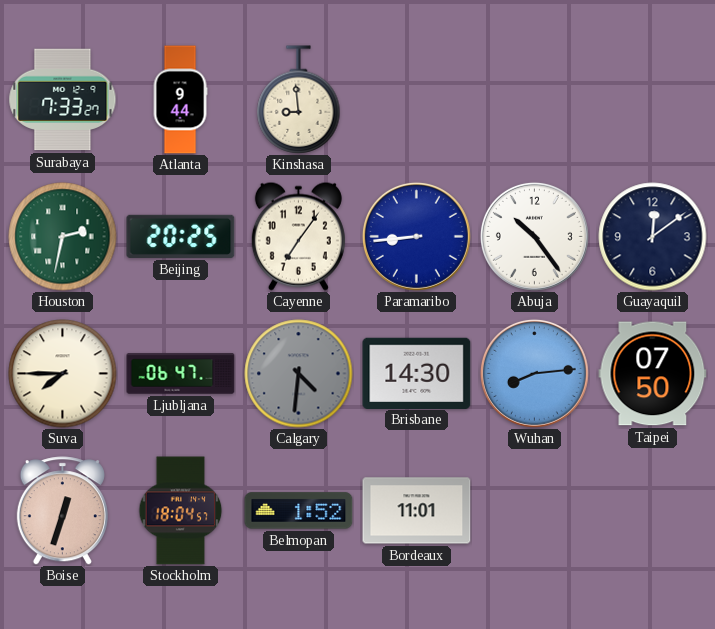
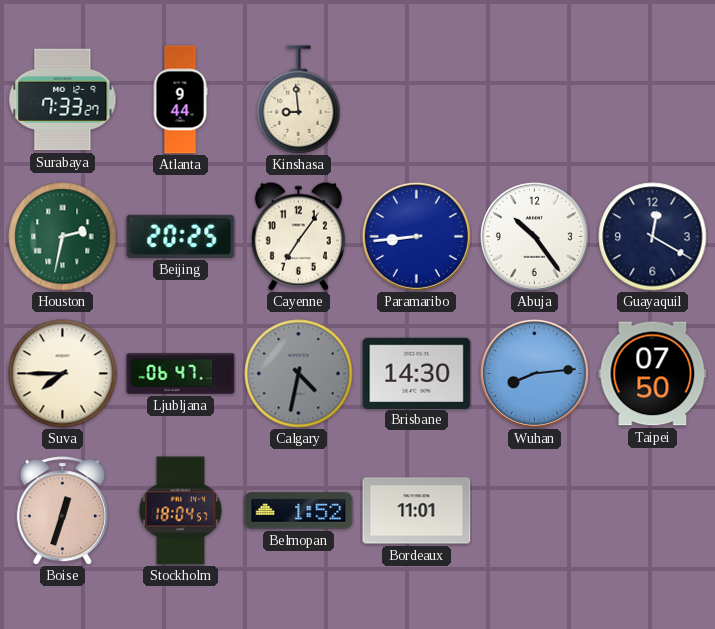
Guayaquil: 12:09 -> 12:20
Calgary: 4:31 -> 4:32
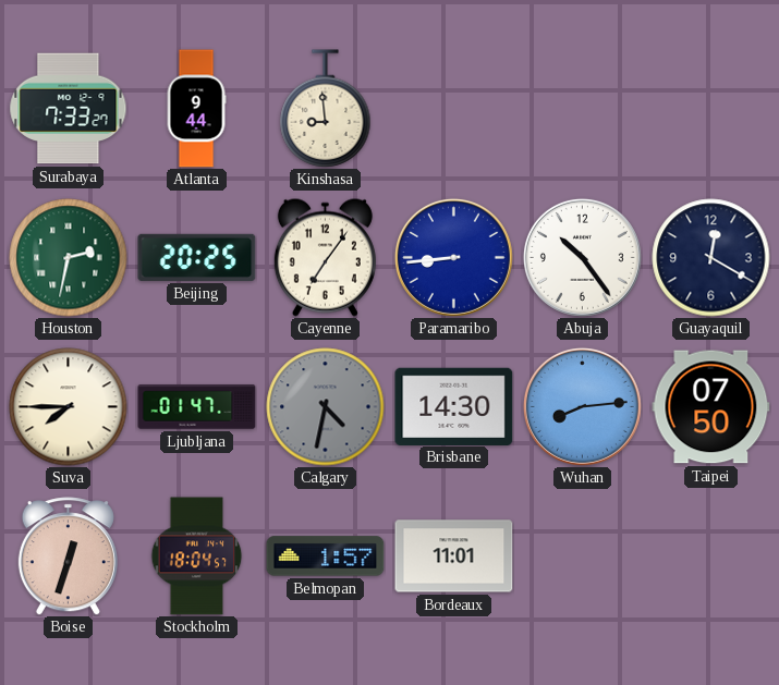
Ljubljana: 06:47 -> 01:47
Belmopan: 1:52 -> 1:57
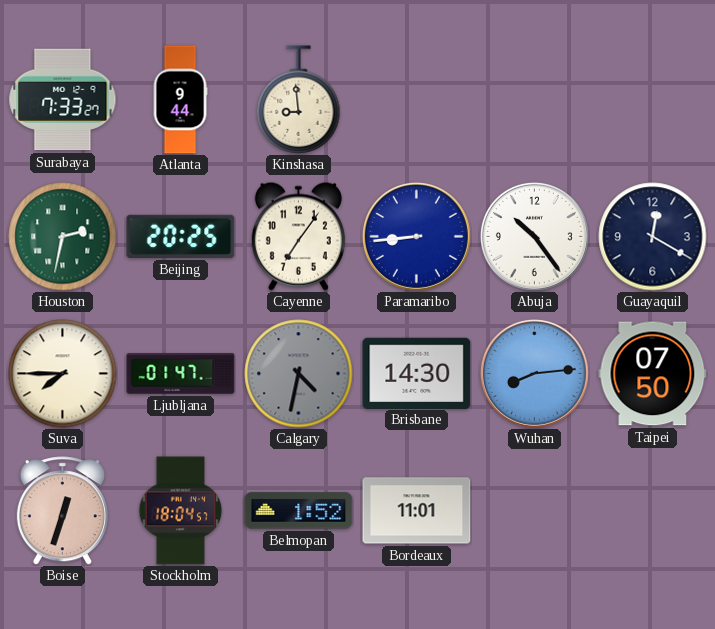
Belmopan: 1:57 -> 1:52
